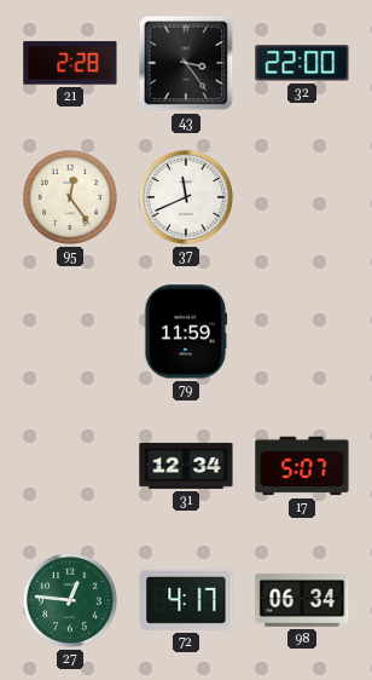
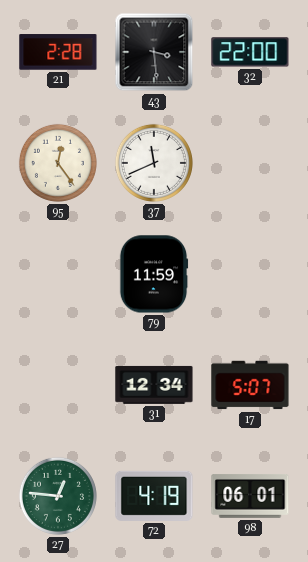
43: 3:24 -> 3:29
72: 4:17 -> 4:19
98: 06:34 -> 06:01
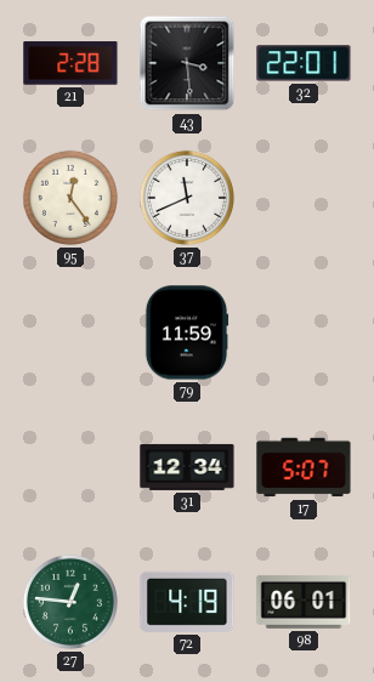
32: 22:00 -> 22:01
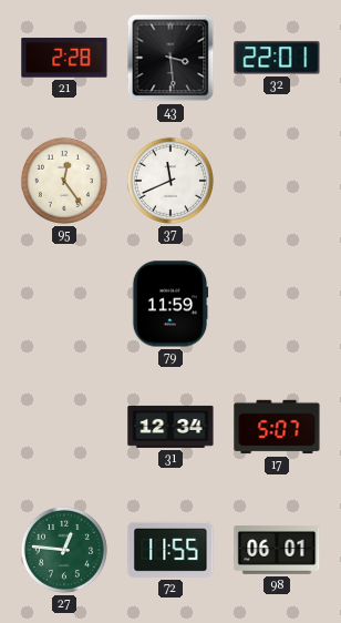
72: 4:19 -> 11:55
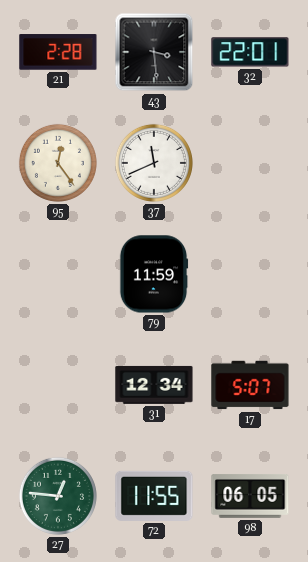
98: 06:01 -> 06:05
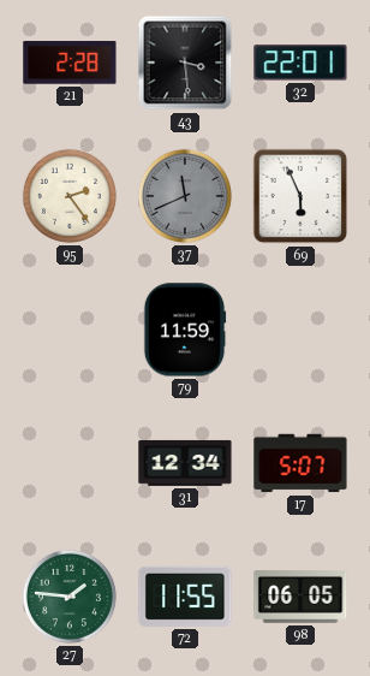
95: 12:24 -> 2:24
37 dial: white -> grey
69: none -> 5:56
27: 12:46 -> 1:46
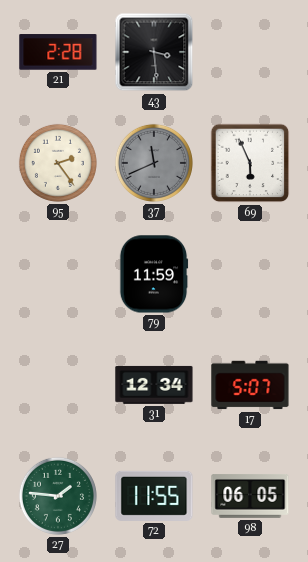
32: 22:01 -> none
